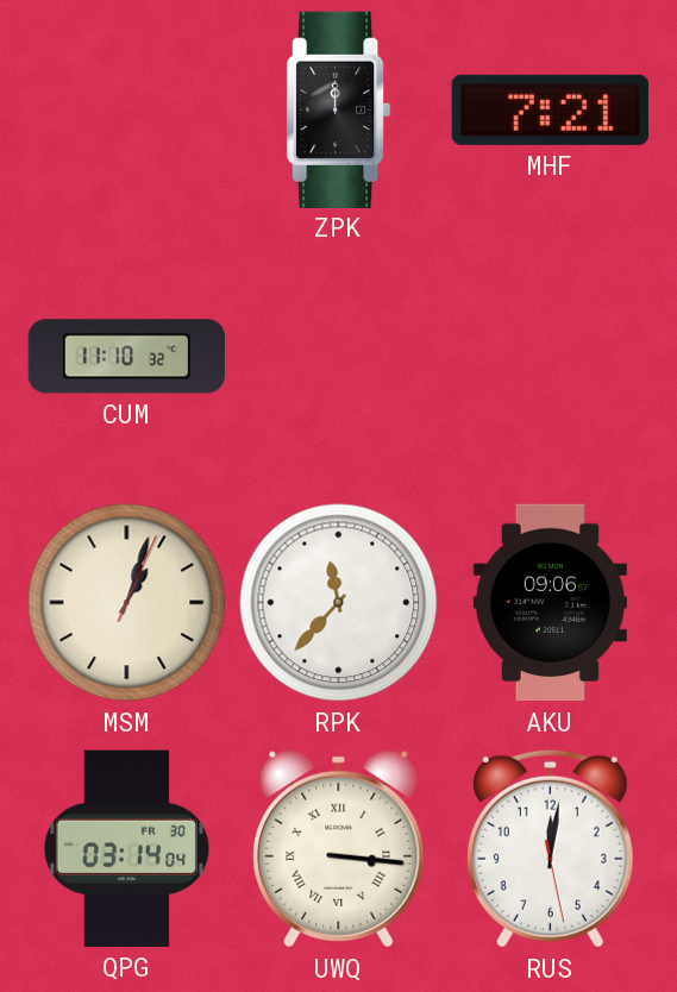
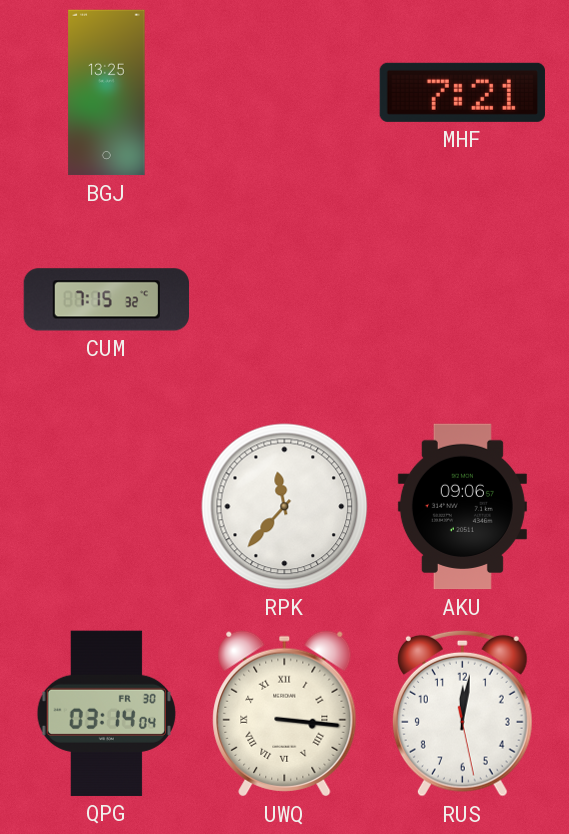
BGJ: none -> 13:25
ZPK: 12:00 -> none
CUM: 11:10 -> 7:15
MSM: 1:03 -> none
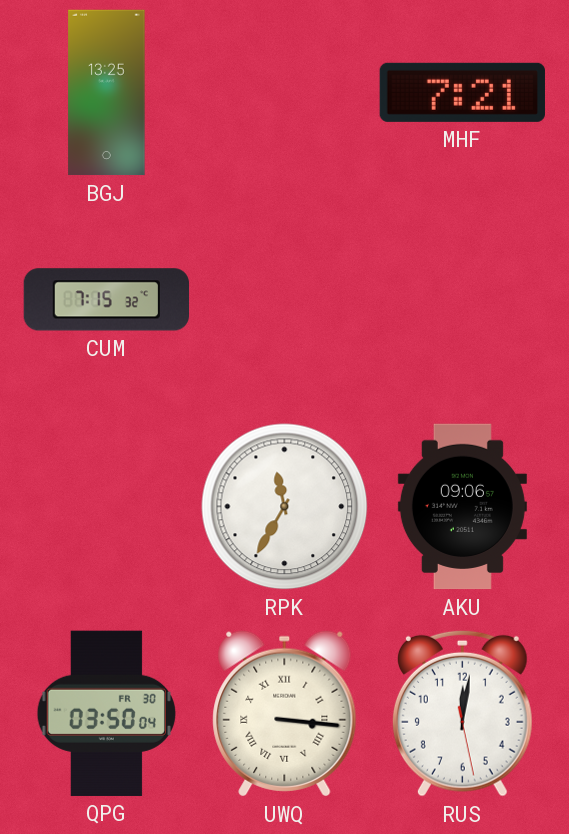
RPK: 11:37 -> 11:35
QPG: 03:14 -> 03:50
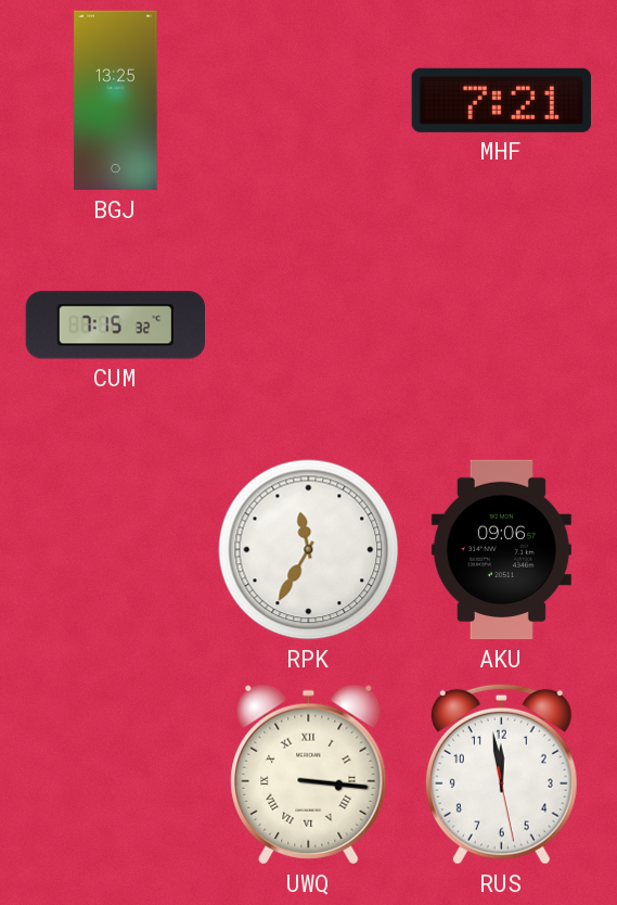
QPG: 03:50 -> none
RUS: 12:01 -> 11:58
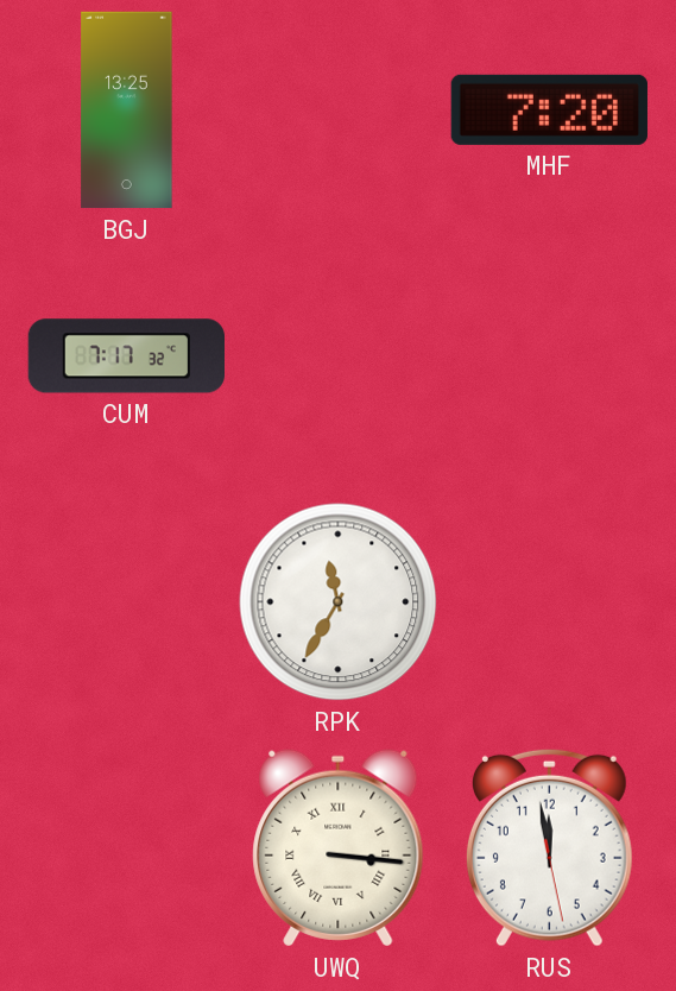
MHF: 7:21 -> 7:20
CUM: 7:15 -> 7:17
AKU: 09:06 -> none
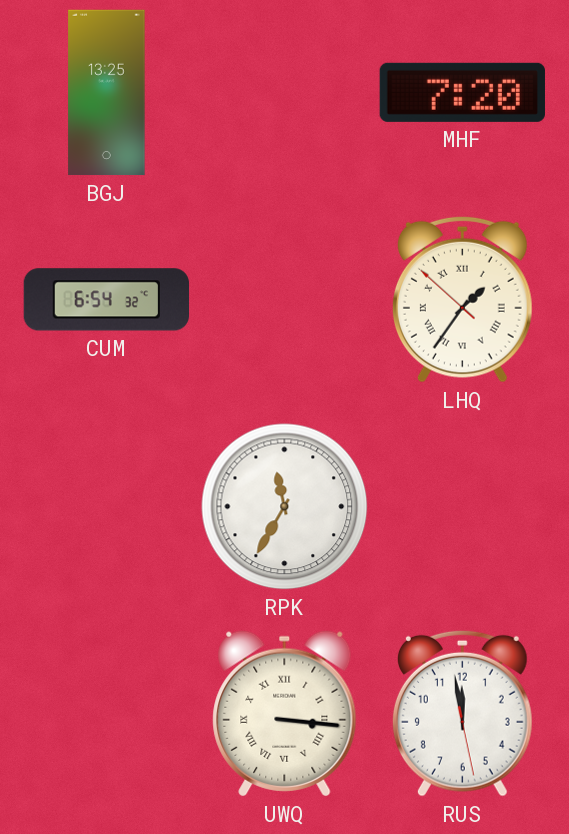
CUM: 7:17 -> 6:54
LHQ: none -> 1:35
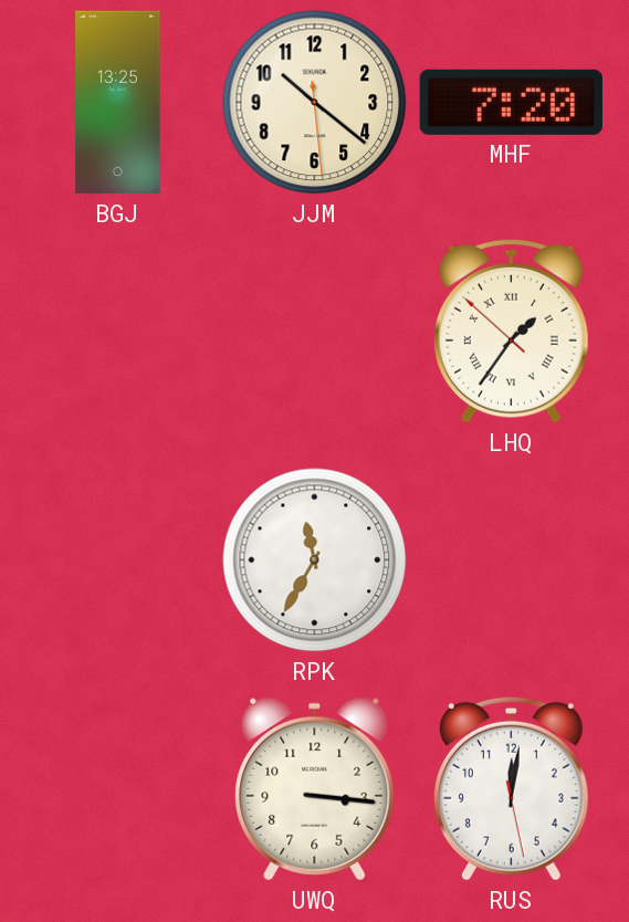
JJM: none -> 10:21
CUM: 6:54 -> none
UWQ numerals: Roman -> Arabic
RUS: 11:58 -> 12:01
